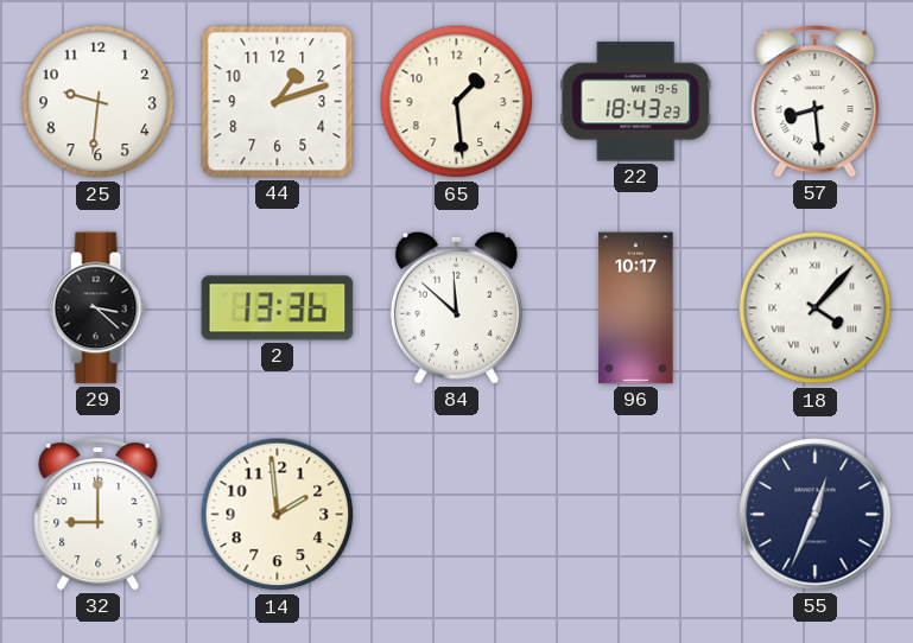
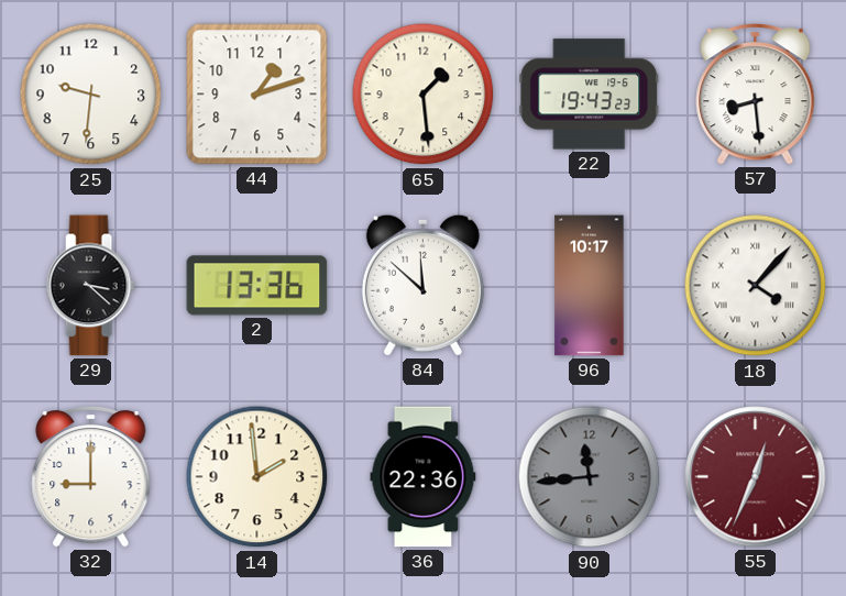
22: 18:43 -> 19:43
36: none -> 22:36
90: none -> 11:44
55 dial: navy -> burgundy
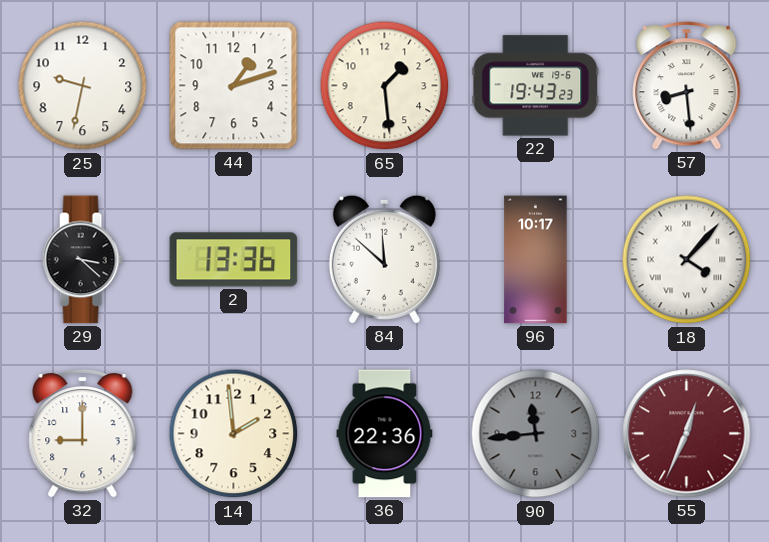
25: 9:31 -> 9:32
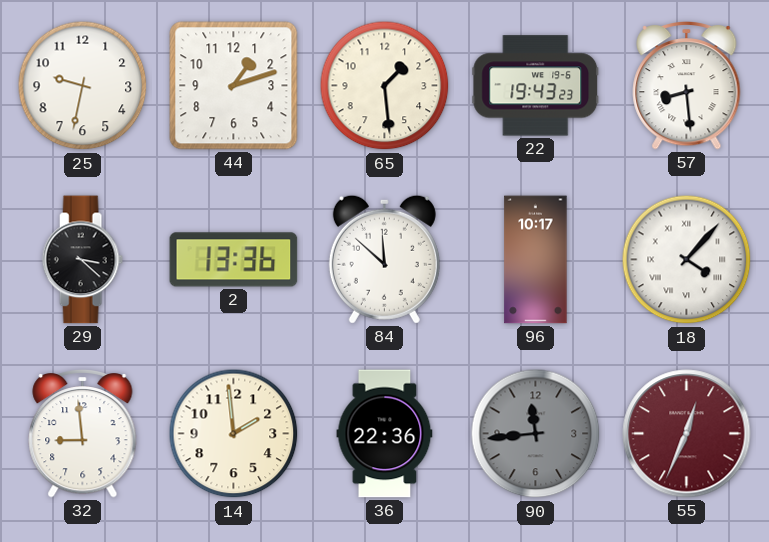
32: 9:00 -> 8:59
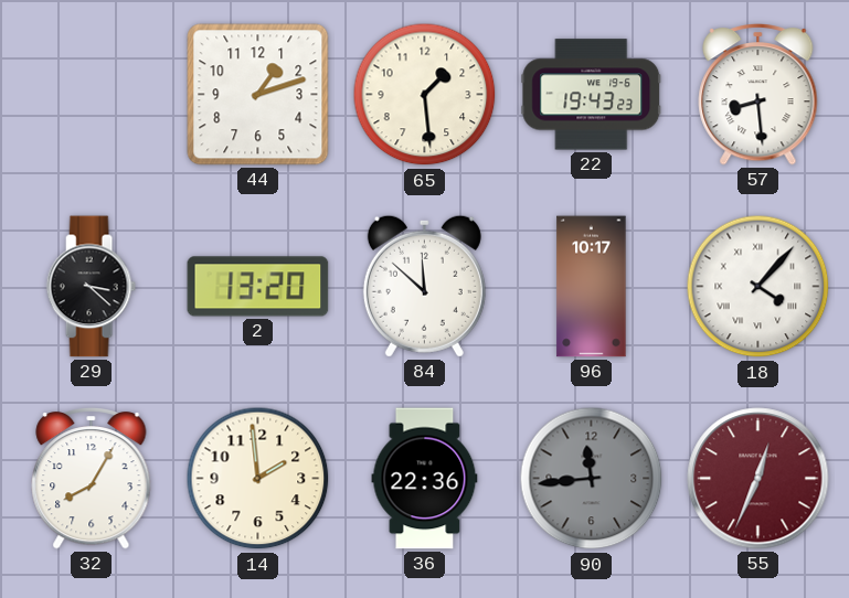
25: 9:32 -> none
2: 13:36 -> 13:20
32: 8:59 -> 8:05
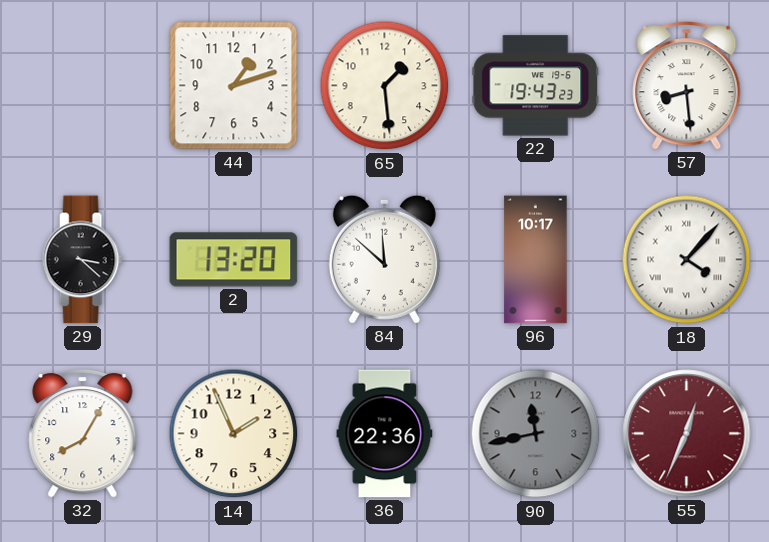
14: 1:59 -> 1:56
90: 11:44 -> 11:43
